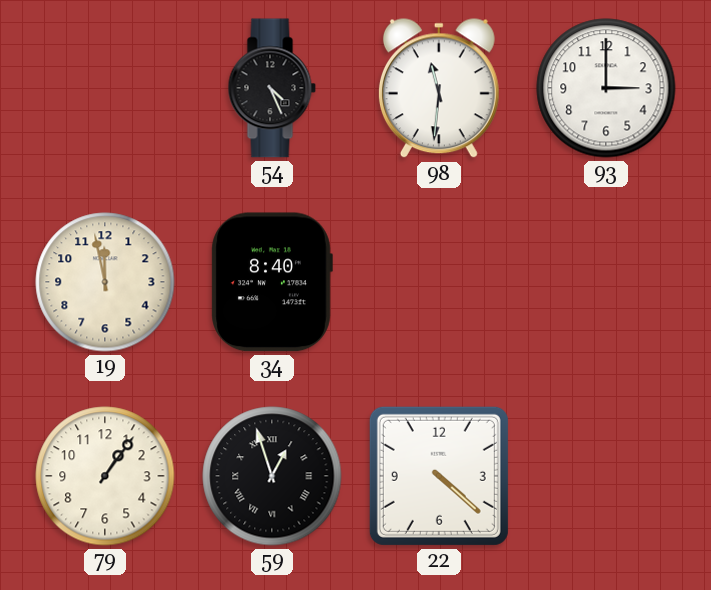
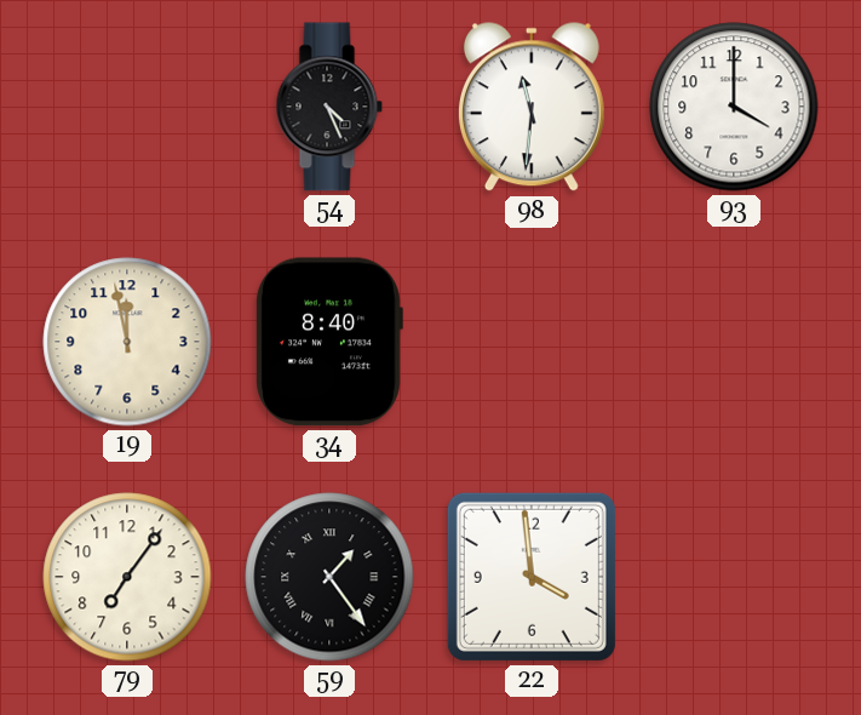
93: 3:00 -> 4:00
79: 1:06 -> 7:06
59: 12:57 -> 1:24
22: 4:22 -> 3:59
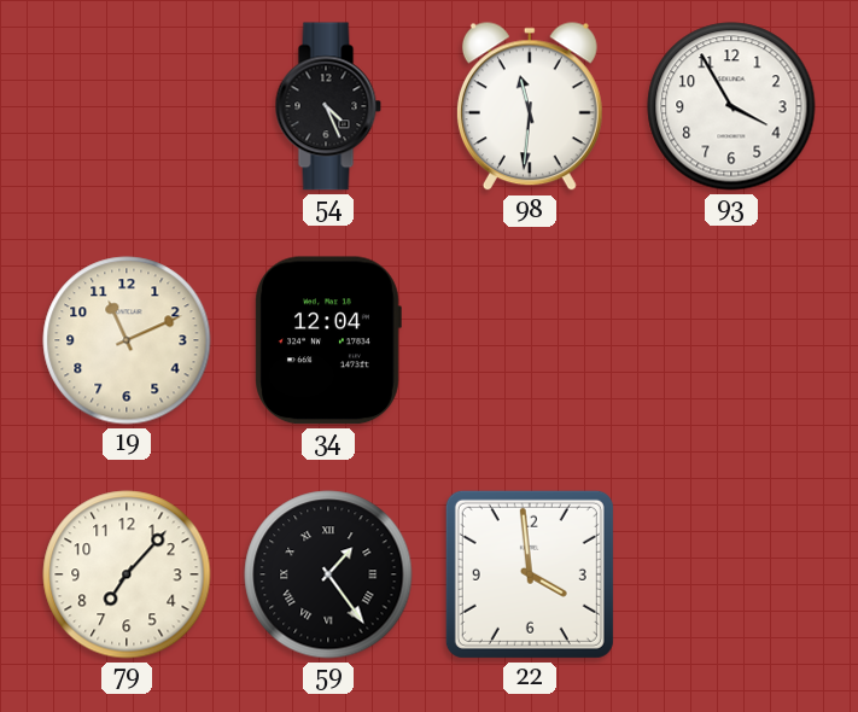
93: 4:00 -> 3:55
19: 11:58 -> 11:11
34: 8:40 -> 12:04
79: 7:06 -> 7:07
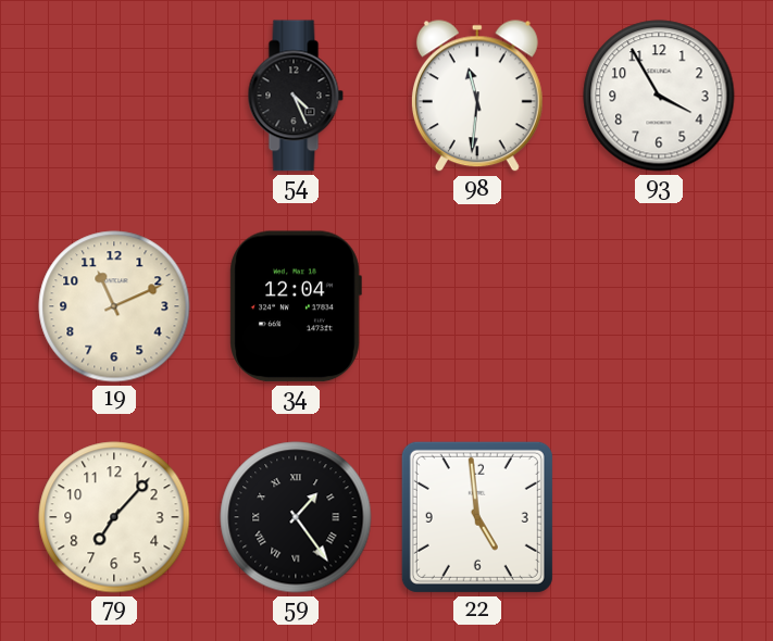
22: 3:59 -> 4:59
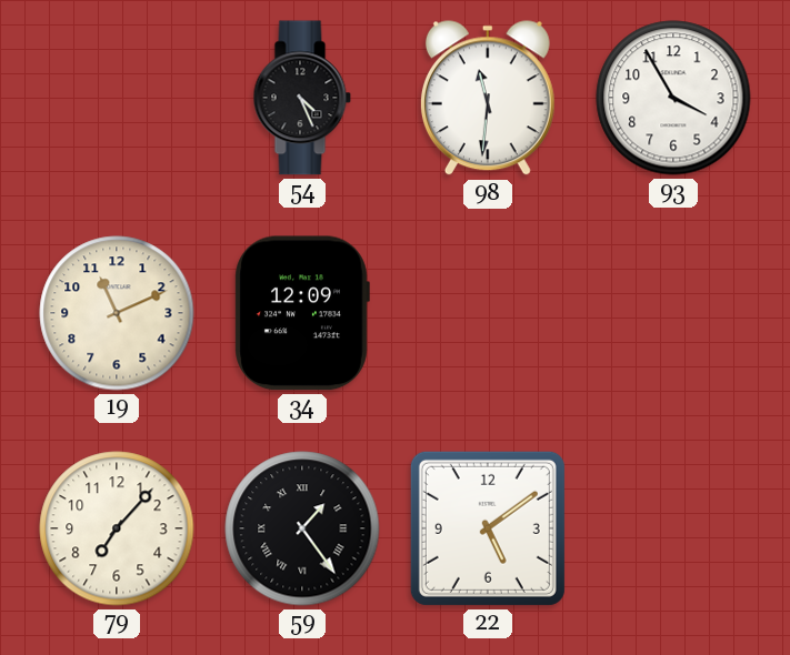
34: 12:04 -> 12:09
22: 4:59 -> 5:09
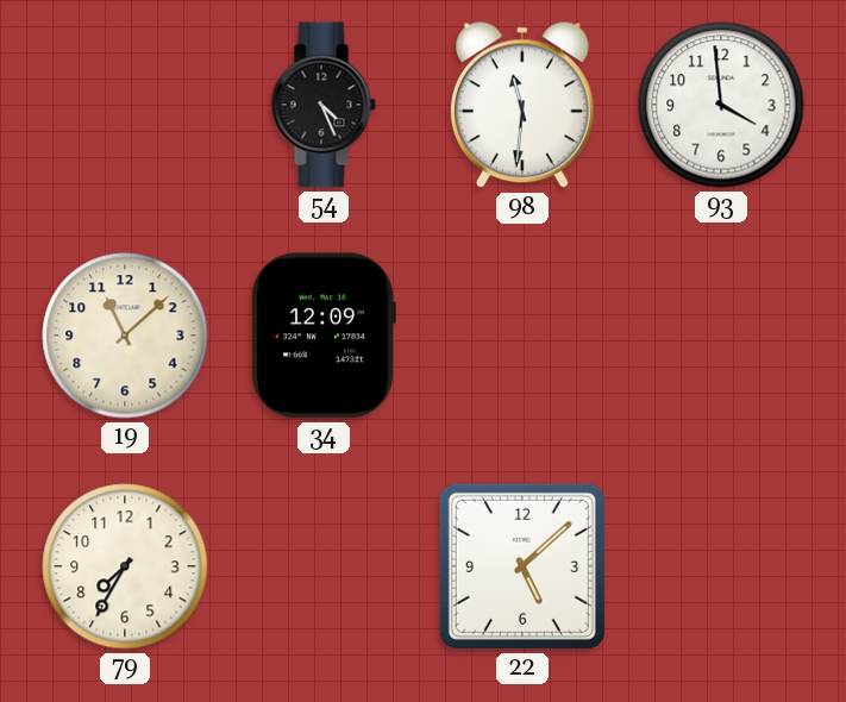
93: 3:55 -> 3:59
19: 11:11 -> 11:08
79: 7:07 -> 7:35
59: 1:24 -> none
22: 5:09 -> 5:08
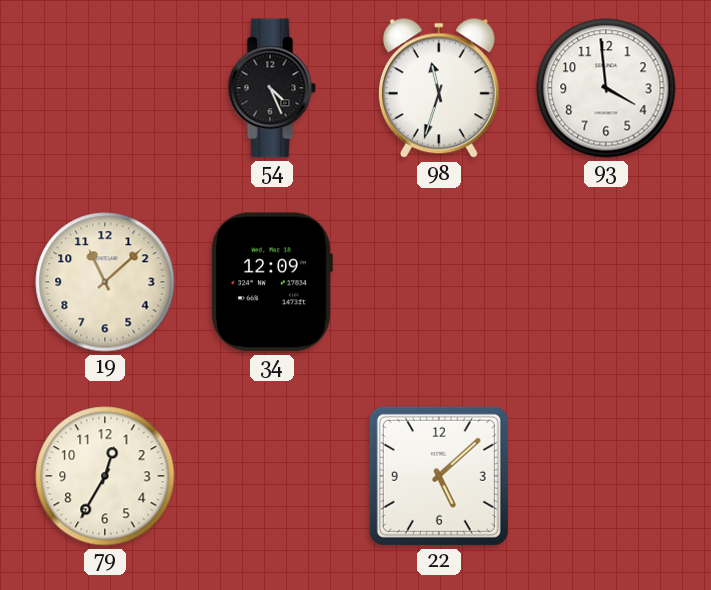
98: 11:31 -> 11:33
79: 7:35 -> 12:35
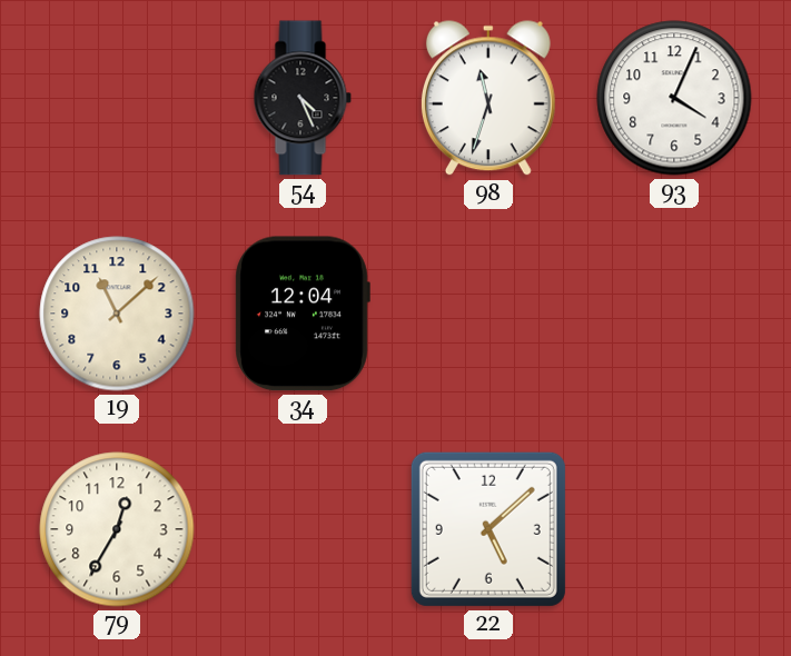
93: 3:59 -> 4:04
34: 12:09 -> 12:04
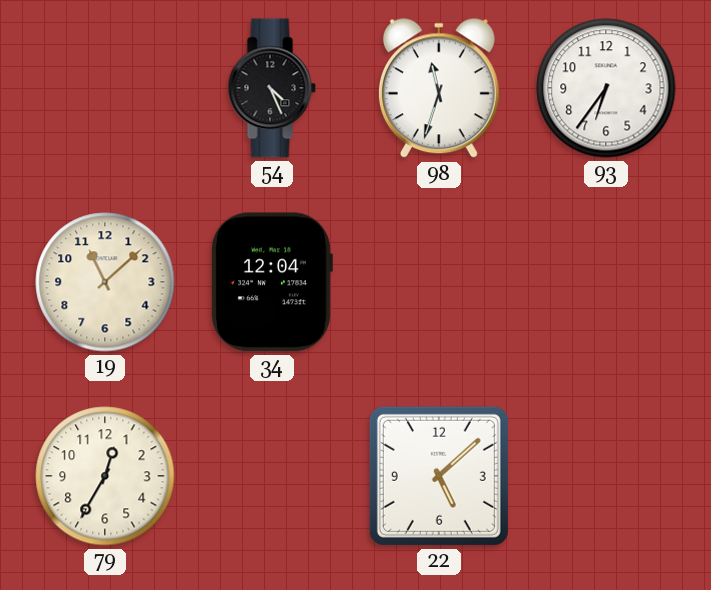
93: 4:04 -> 6:36
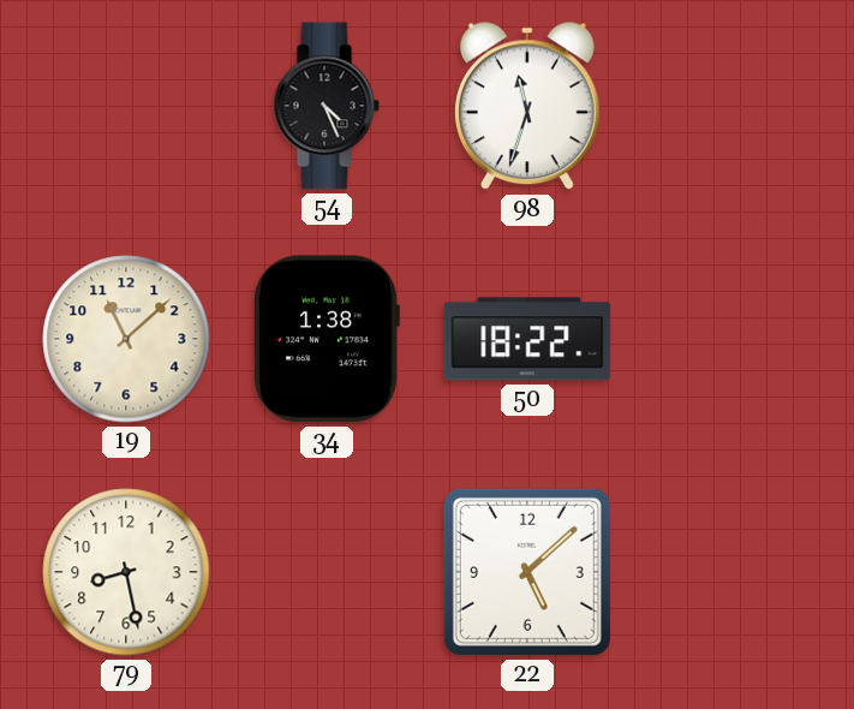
93: 6:36 -> none
34: 12:04 -> 1:38
50: none -> 18:22
79: 12:35 -> 8:28
